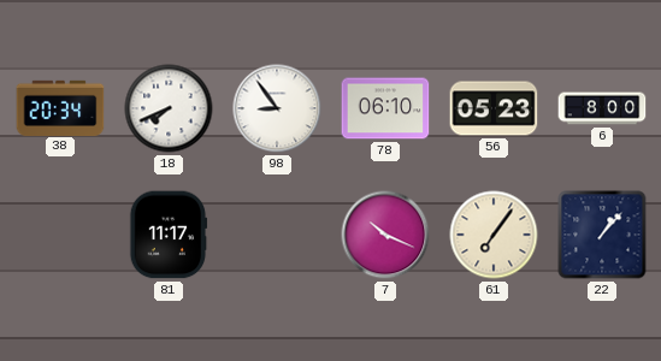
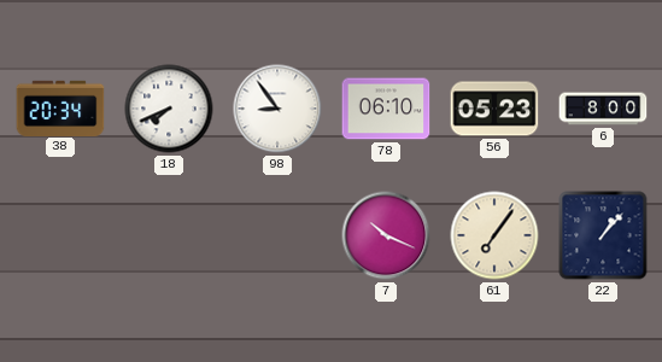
81: 11:17 -> none
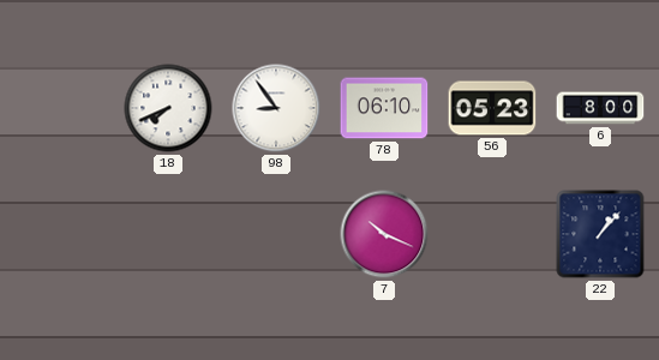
38: 20:34 -> none
61: 7:06 -> none
